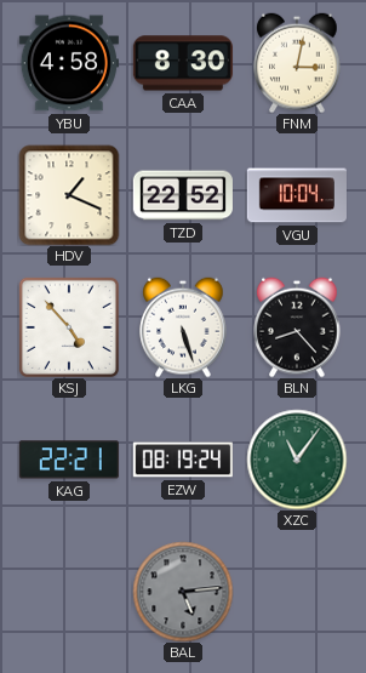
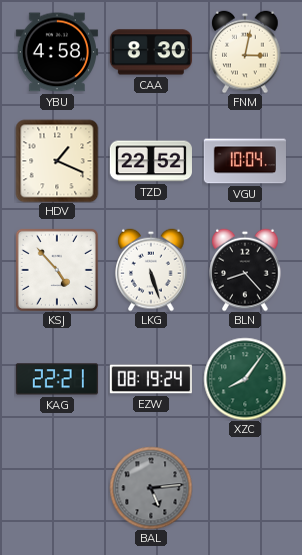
XZC: 11:06 -> 8:06
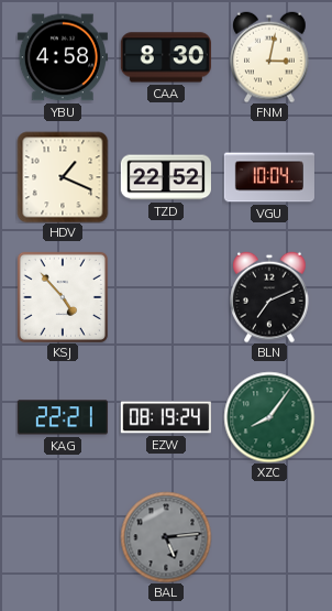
LKG: 5:27 -> none
BLN: 8:23 -> 7:11
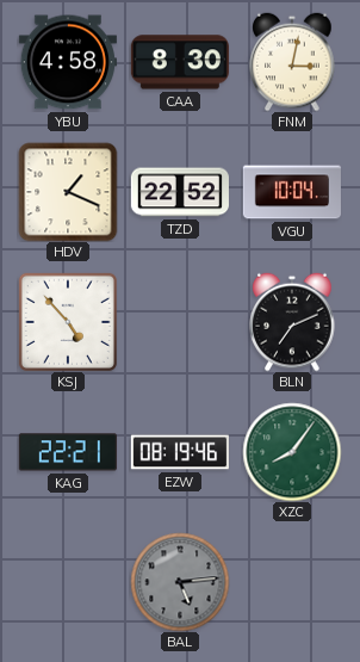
EZW: 08:19:24 -> 08:19:46
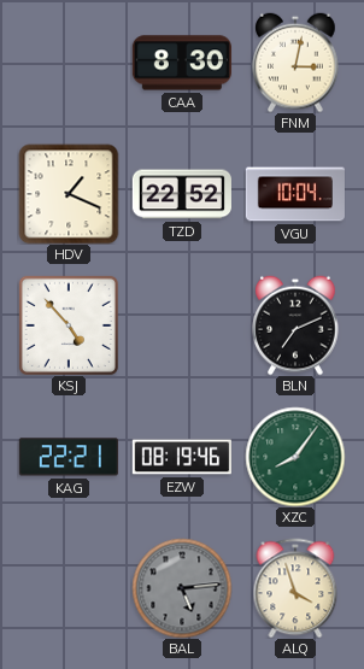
YBU: 4:58 -> none
ALQ: none -> 3:57
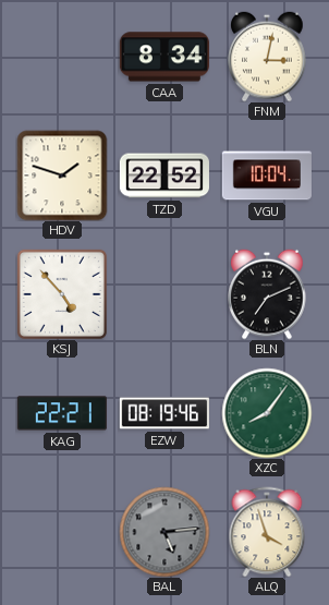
CAA: 8:30 -> 8:34
HDV: 1:19 -> 1:48
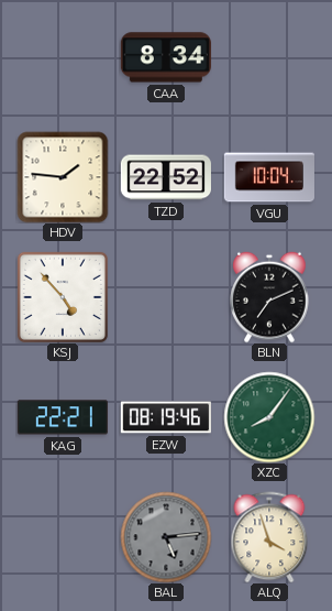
FNM: 3:02 -> none
HDV: 1:48 -> 1:46
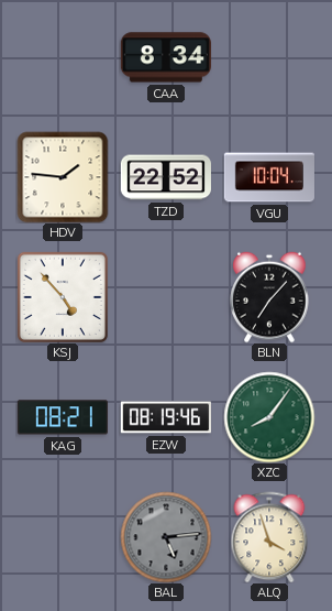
BLN: 7:11 -> 7:07
KAG: 22:21 -> 08:21
